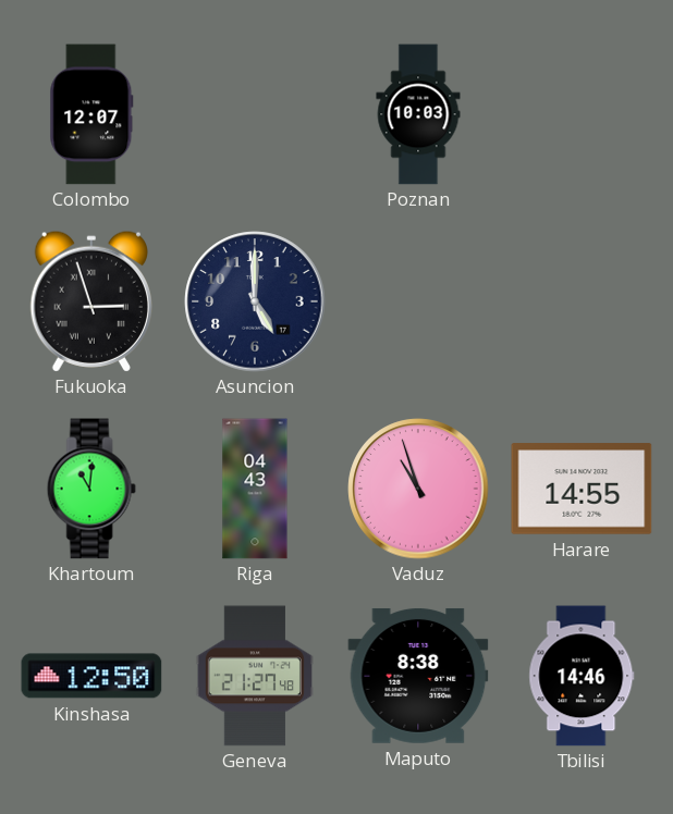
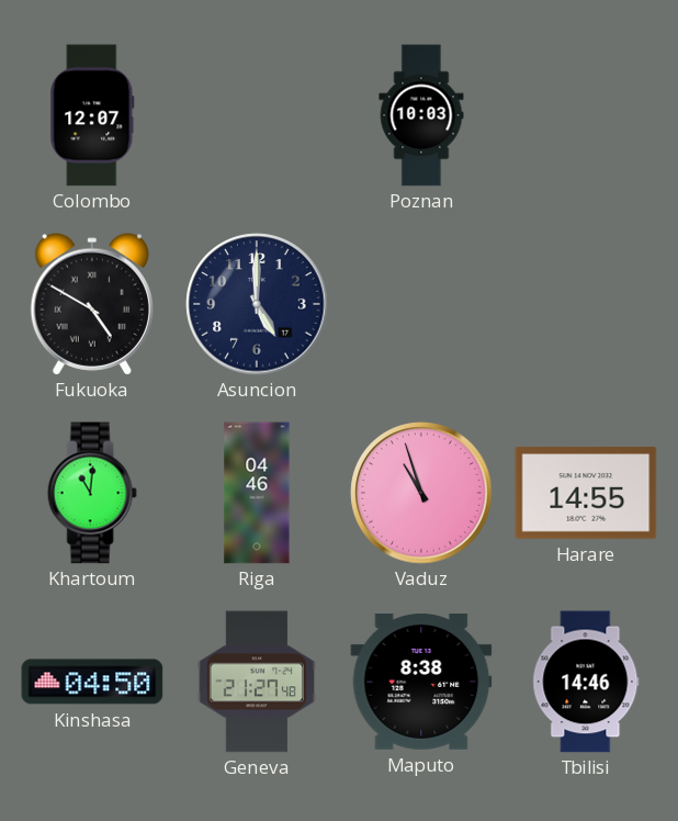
Fukuoka: 2:57 -> 4:50
Riga: 04:43 -> 04:46
Kinshasa: 12:50 -> 04:50
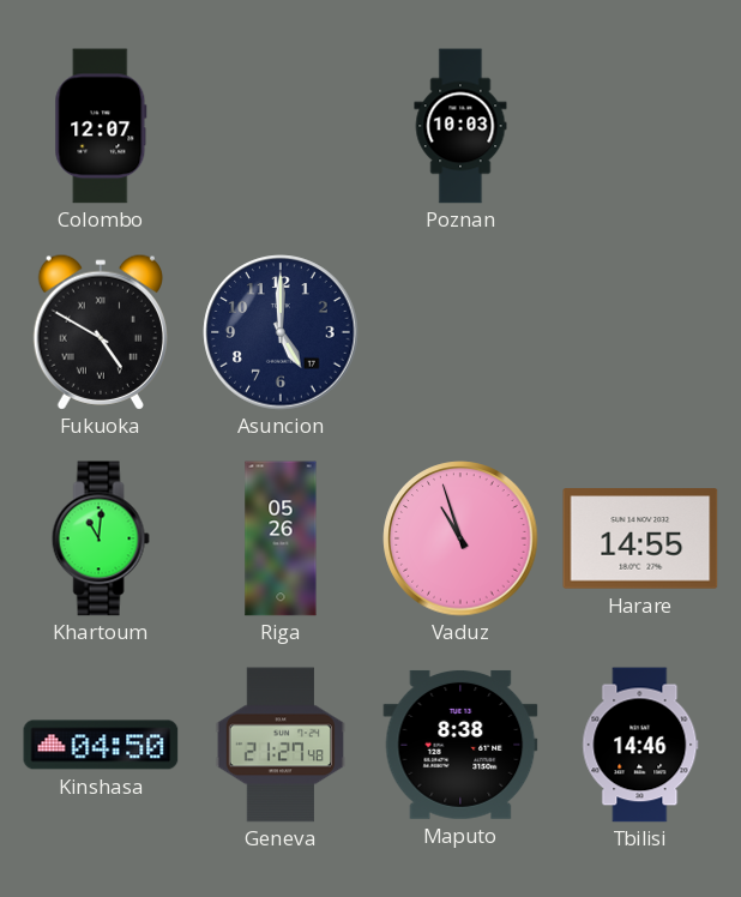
Riga: 04:46 -> 05:26
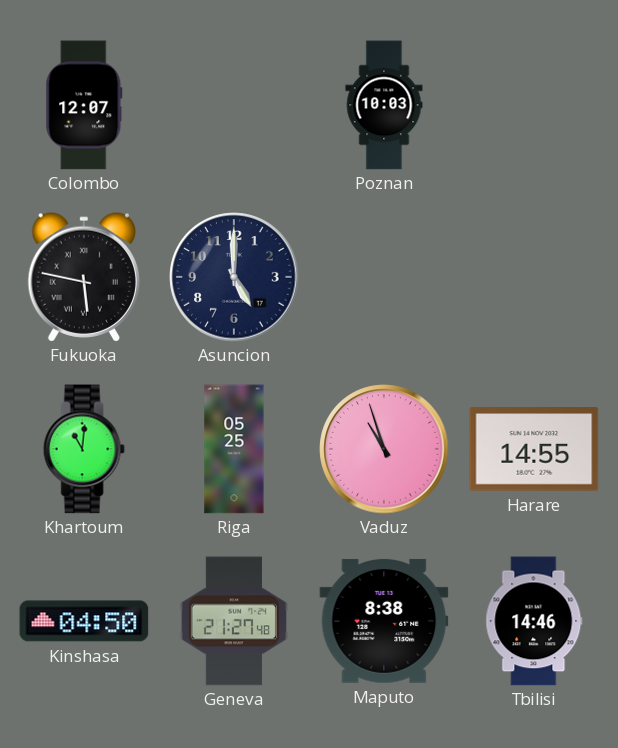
Fukuoka: 4:50 -> 5:47
Riga: 05:26 -> 05:25
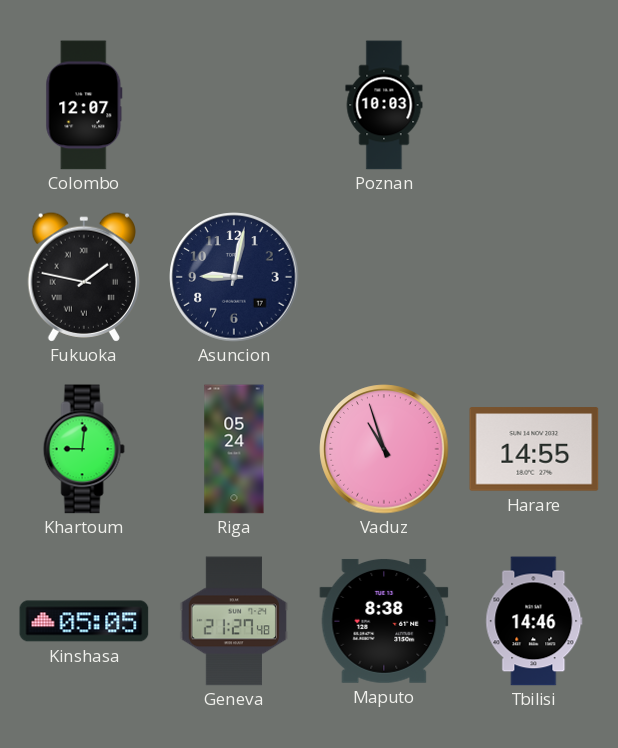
Fukuoka: 5:47 -> 1:47
Asuncion: 5:00 -> 9:02
Khartoum: 11:01 -> 9:01
Riga: 05:25 -> 05:24
Kinshasa: 04:50 -> 05:05
